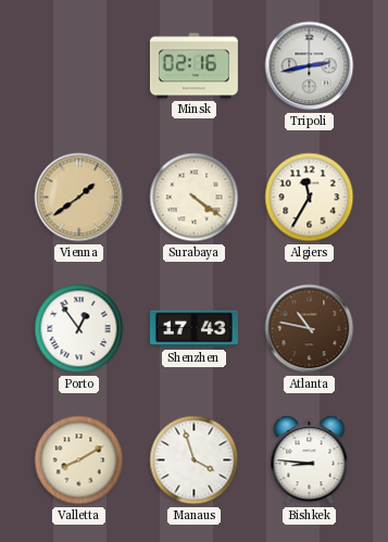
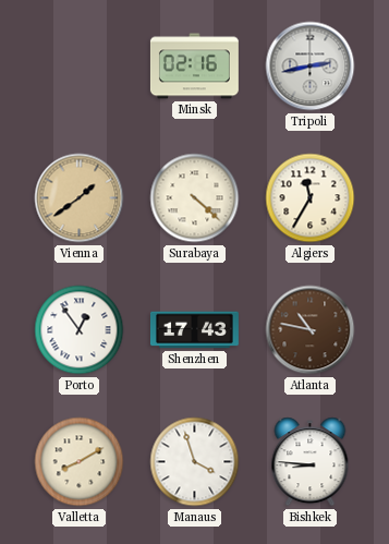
Surabaya: 4:21 -> 4:22
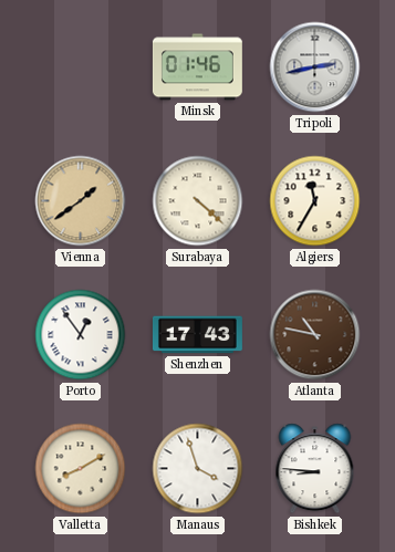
Minsk: 02:16 -> 01:46
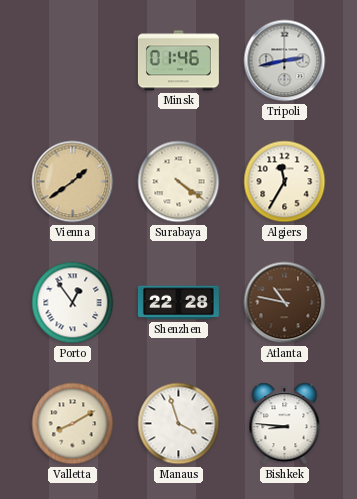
Surabaya: 4:22 -> 4:21
Shenzhen: 17:43 -> 22:28
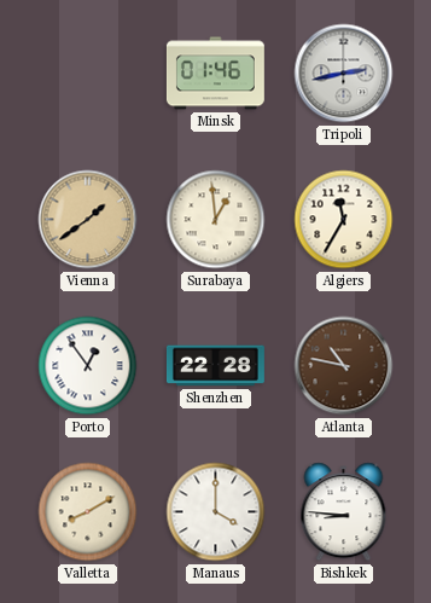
Surabaya: 4:21 -> 12:59
Manaus: 3:57 -> 4:00
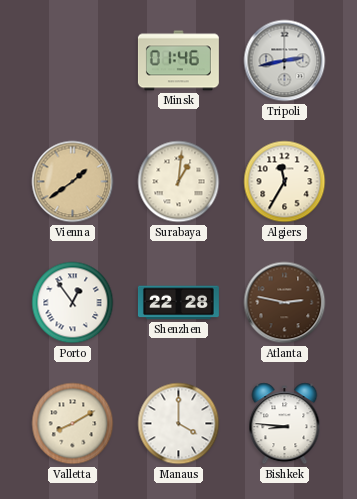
Surabaya: 12:59 -> 1:01
Atlanta: 10:47 -> 2:47
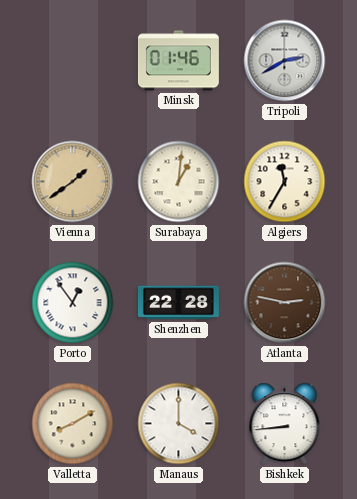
Tripoli: 2:43 -> 2:40
Bishkek: 8:46 -> 8:44
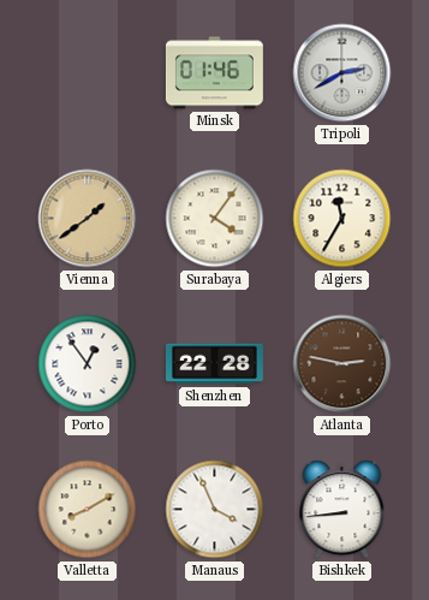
Surabaya: 1:01 -> 4:06
Manaus: 4:00 -> 3:56
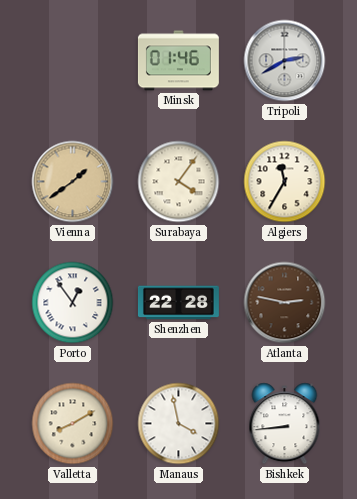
Manaus: 3:56 -> 3:58
